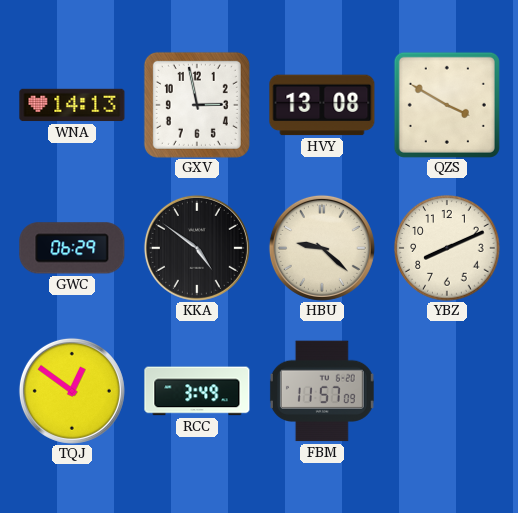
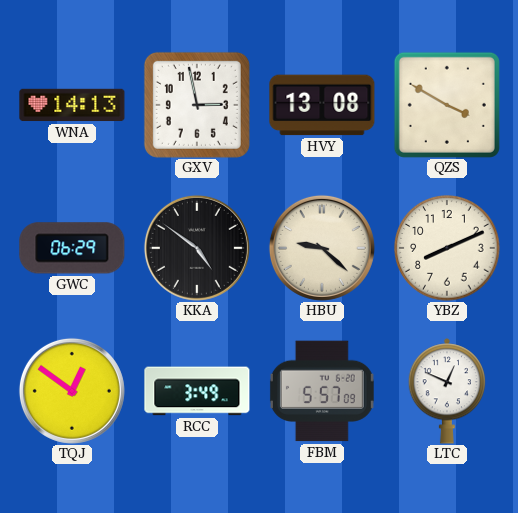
FBM: 11:57 -> 5:57
LTC: none -> 12:49
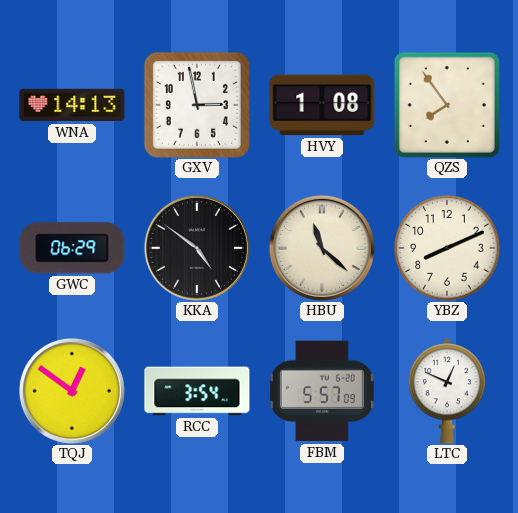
HVY: 13:08 -> 1:08
QZS: 3:50 -> 7:54
HBU: 9:22 -> 11:22
RCC: 3:49 -> 3:54
